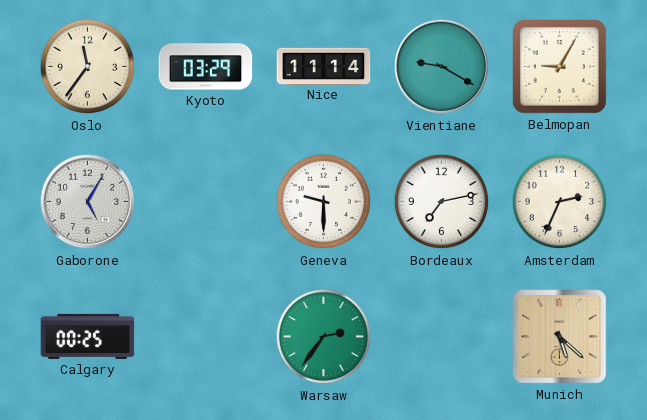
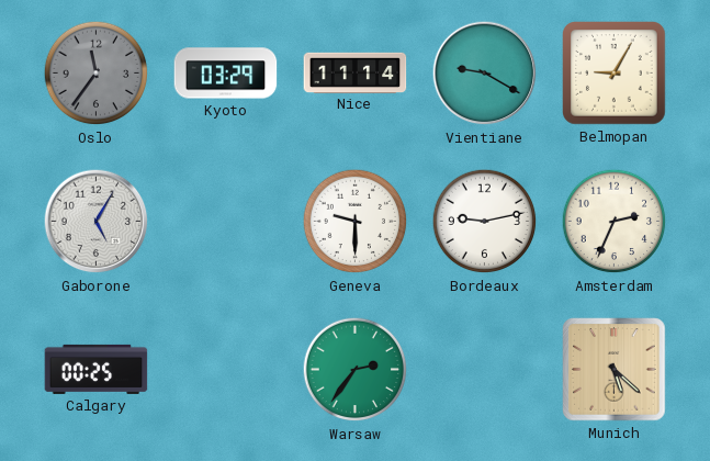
Oslo dial: cream -> grey
Bordeaux: 7:13 -> 9:13
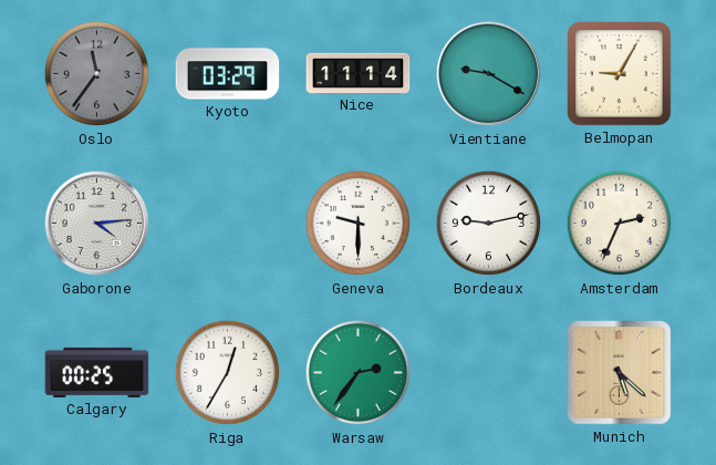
Gaborone: 5:05 -> 4:14
Riga: none -> 12:35
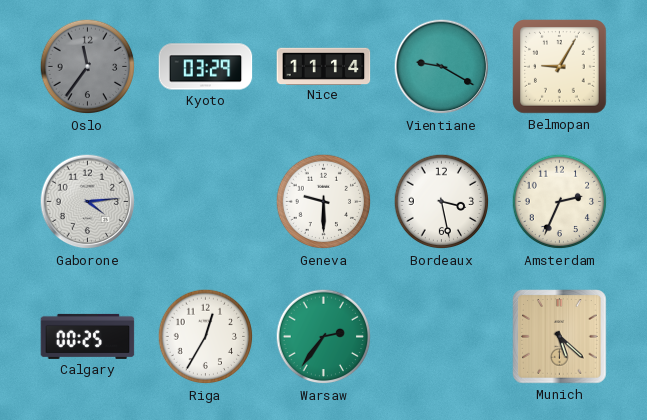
Bordeaux: 9:13 -> 3:28
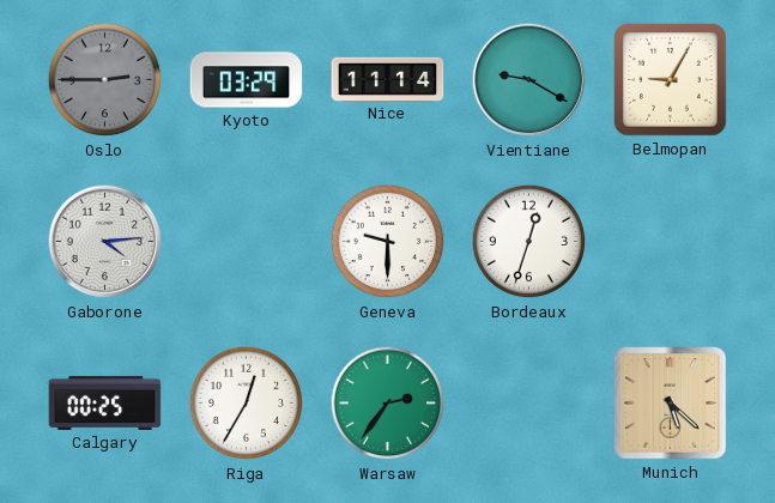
Oslo: 11:36 -> 2:45
Bordeaux: 3:28 -> 12:33
Amsterdam: 2:34 -> none
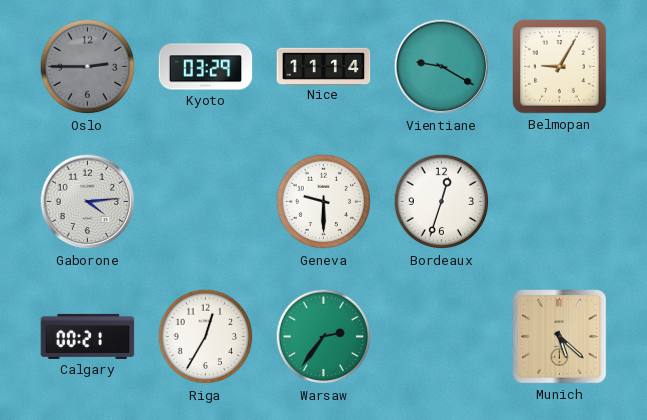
Calgary: 00:25 -> 00:21
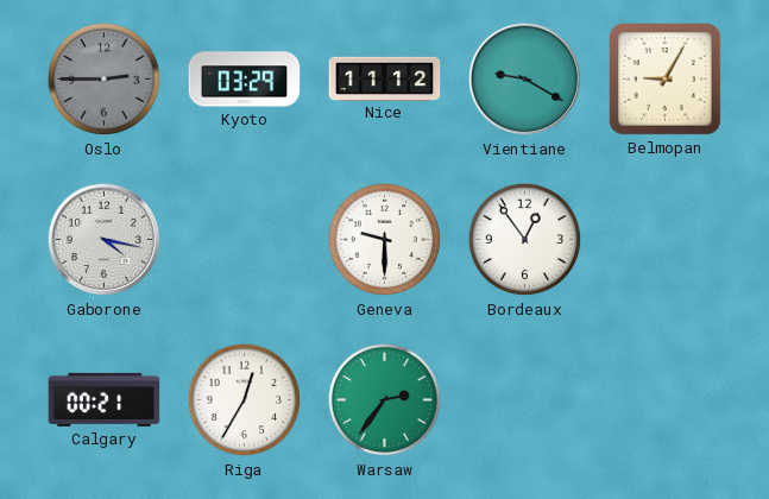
Nice: 11:14 -> 11:12
Gaborone: 4:14 -> 4:17
Bordeaux: 12:33 -> 12:54
Munich: 5:22 -> none
